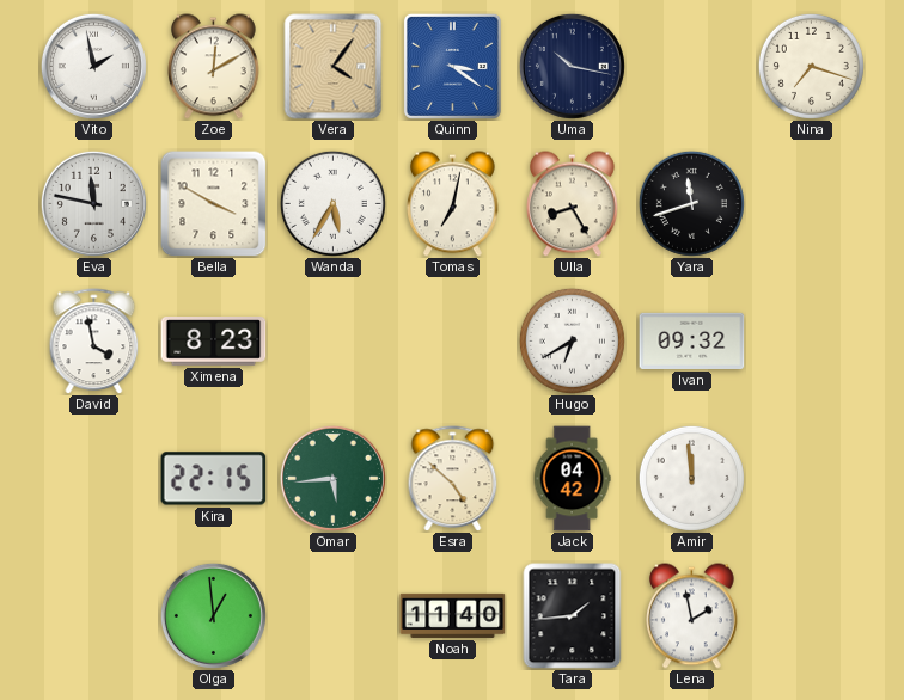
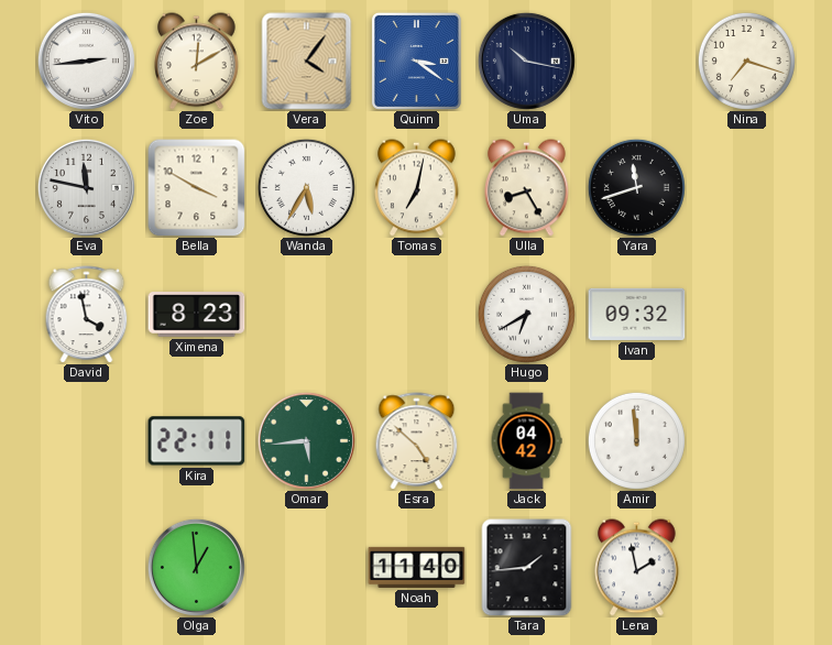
Vito: 1:58 -> 2:44
Kira: 22:15 -> 22:11
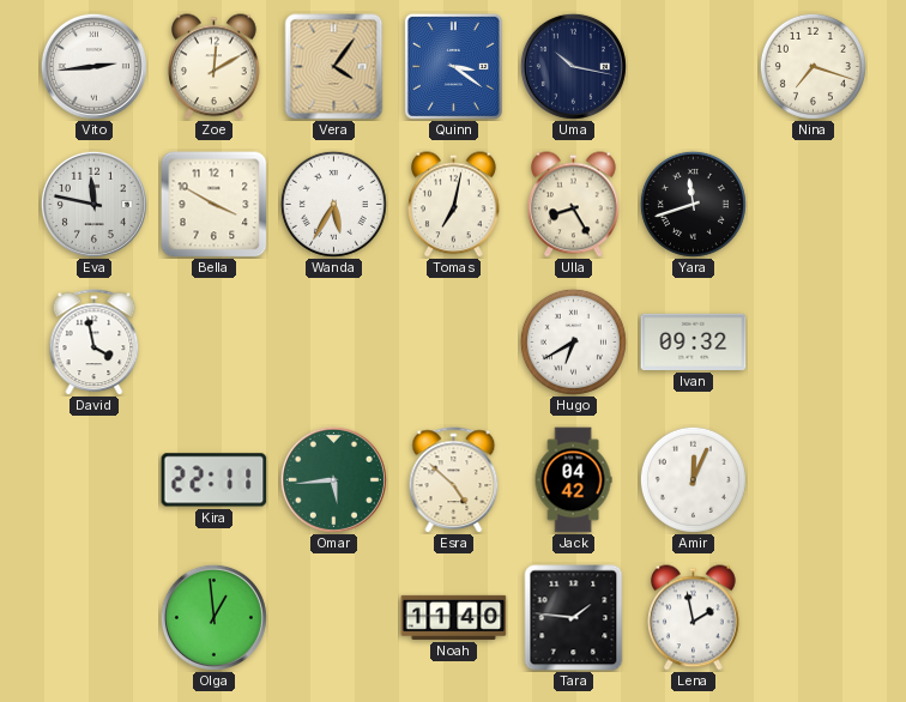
Ximena: 8:23 -> none
Amir: 11:59 -> 12:04
Tara: 1:44 -> 1:46
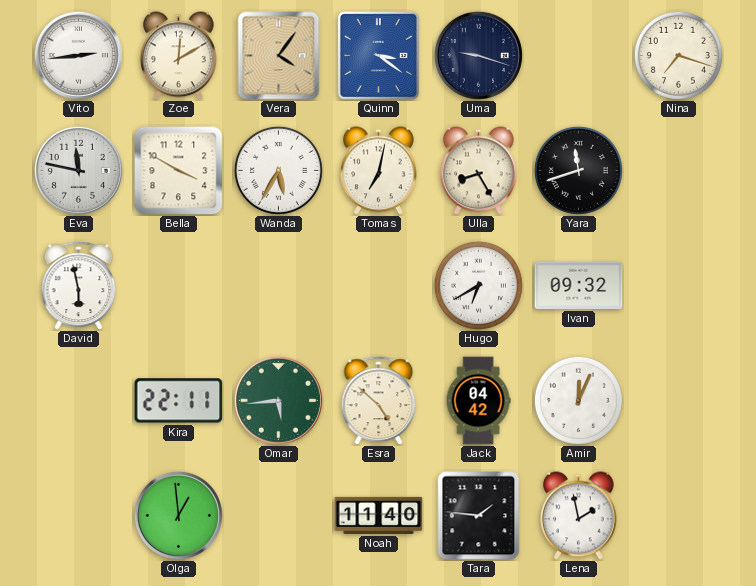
Uma: 10:17 -> 9:18
David: 3:58 -> 5:58
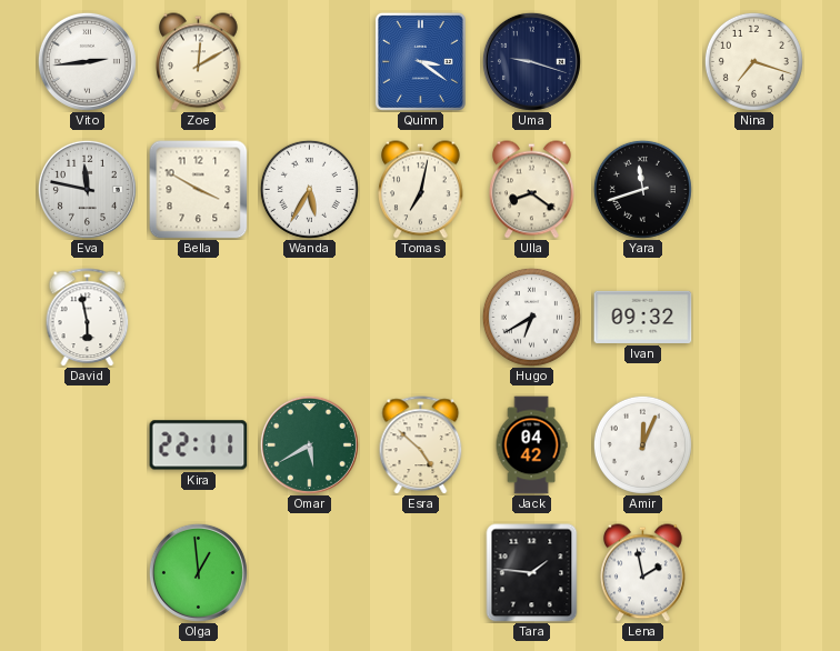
Vera: 4:06 -> none
Ulla: 8:25 -> 8:21
Omar: 5:44 -> 5:40
Noah: 11:40 -> none
